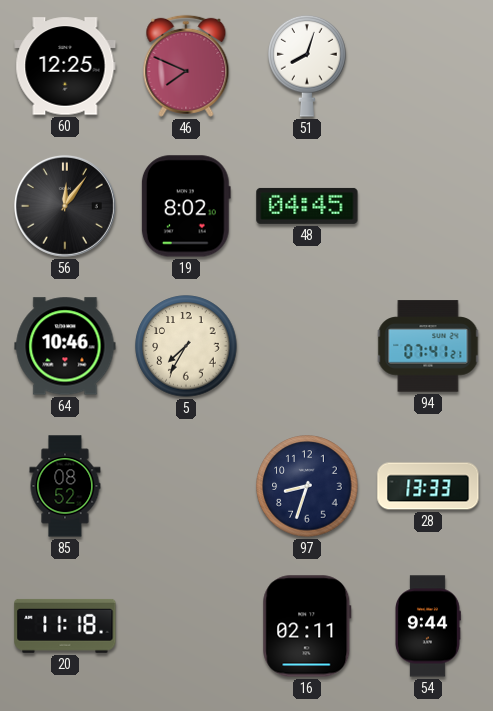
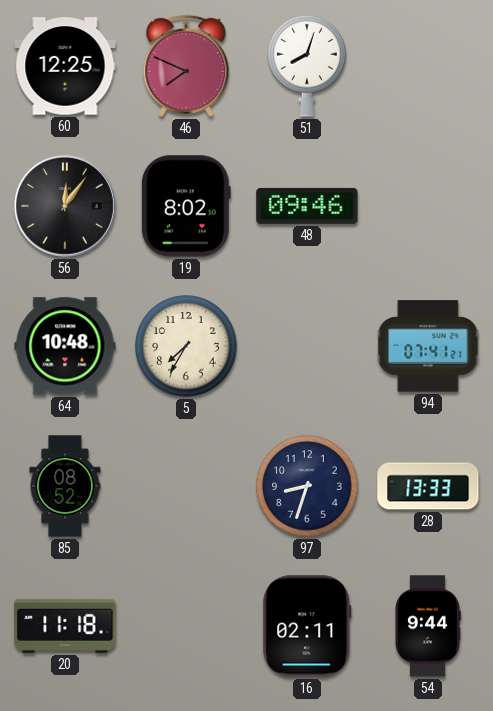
48: 04:45 -> 09:46
64: 10:46 -> 10:48
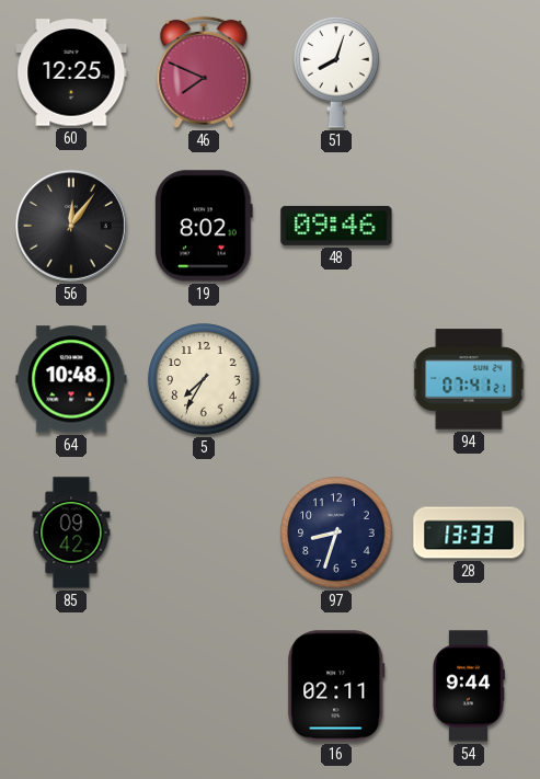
85: 08:52 -> 09:42
20: 11:18 -> none
